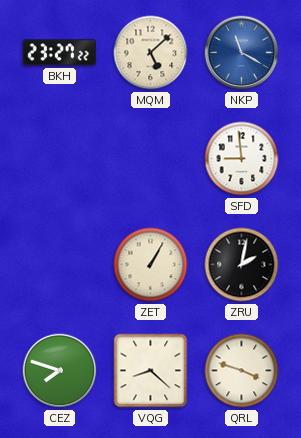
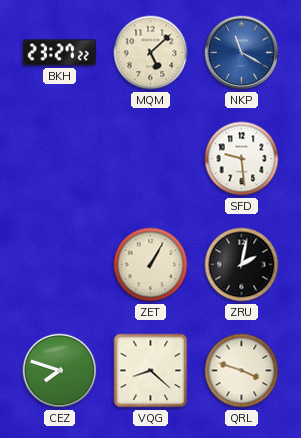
SFD: 8:59 -> 9:29
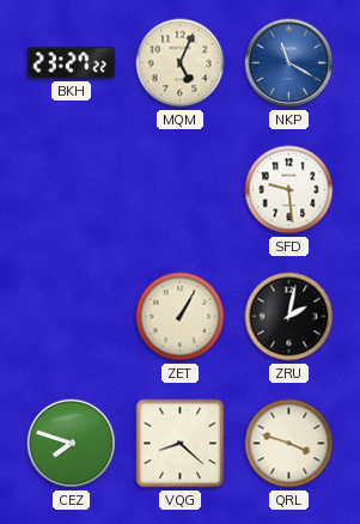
MQM: 5:08 -> 5:04
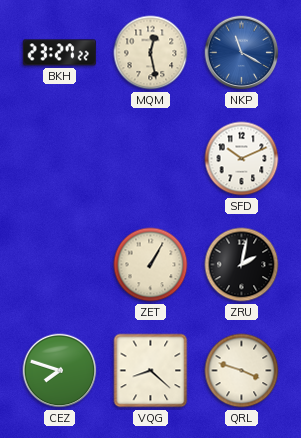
MQM: 5:04 -> 12:28
SFD: 9:29 -> 10:11
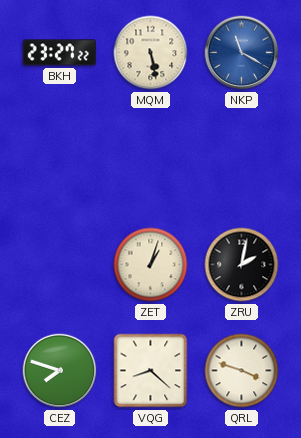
MQM: 12:28 -> 5:28
SFD: 10:11 -> none
ZET: 1:05 -> 1:03
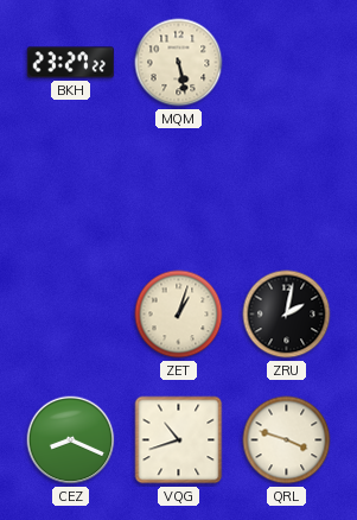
NKP: 11:20 -> none
CEZ: 7:48 -> 8:19
VQG: 8:22 -> 10:42
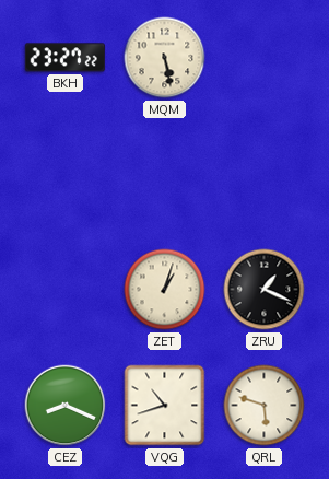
ZRU: 2:02 -> 1:19
QRL: 3:48 -> 5:48
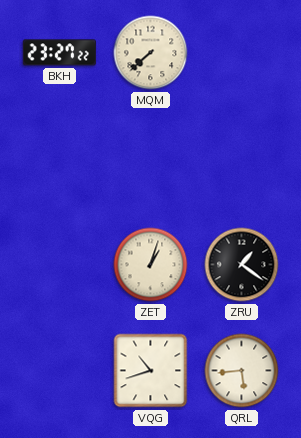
MQM: 5:28 -> 7:38
ZRU: 1:19 -> 1:21
CEZ: 8:19 -> none
QRL: 5:48 -> 5:44
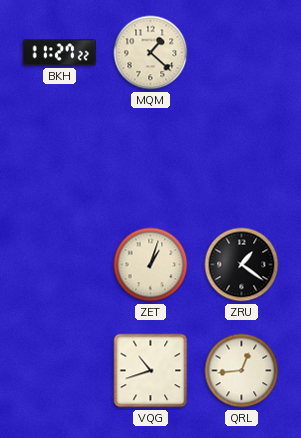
BKH: 23:27 -> 11:27
MQM: 7:38 -> 1:22
QRL: 5:44 -> 12:44
